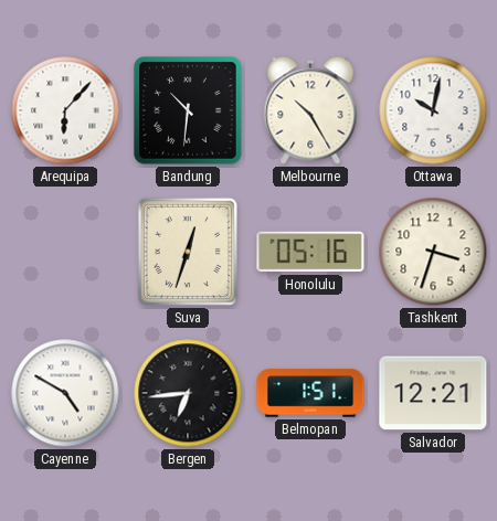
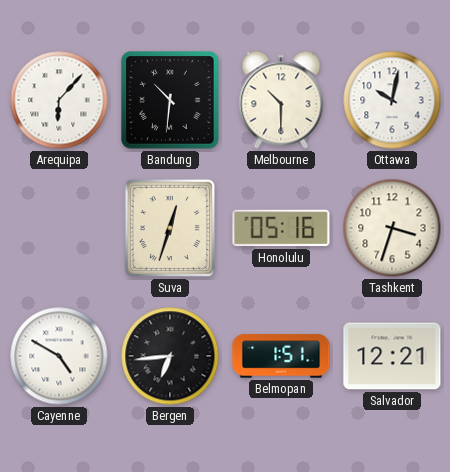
Melbourne: 10:25 -> 10:30
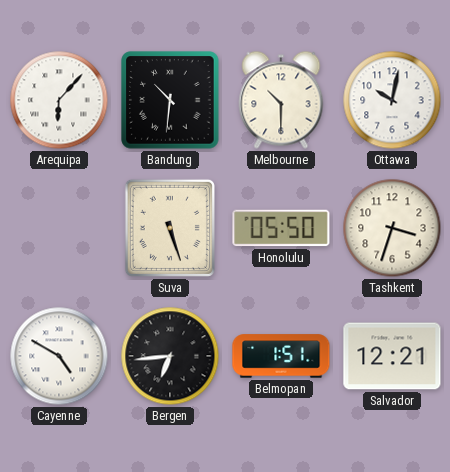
Suva: 12:33 -> 5:27
Honolulu: 05:16 -> 05:50
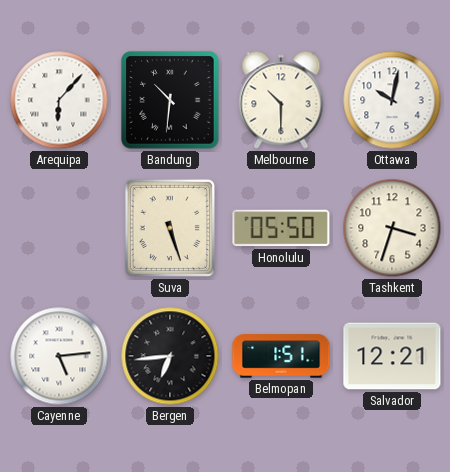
Cayenne: 4:50 -> 5:14
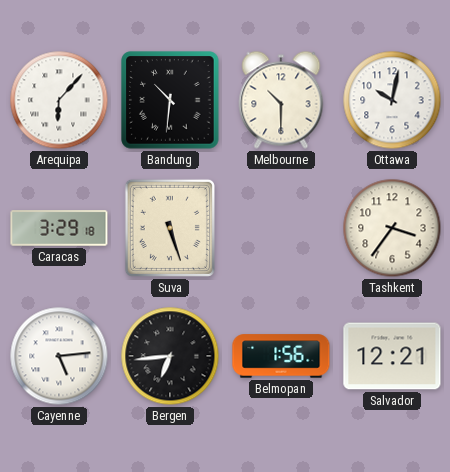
Caracas: none -> 3:29
Honolulu: 05:50 -> none
Tashkent: 3:33 -> 3:36
Belmopan: 1:51 -> 1:56
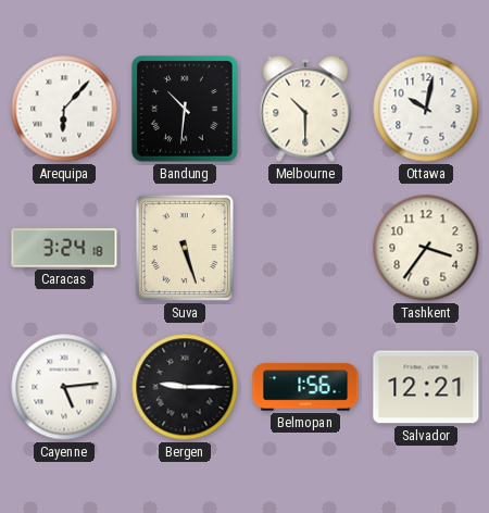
Caracas: 3:29 -> 3:24
Bergen: 6:44 -> 9:15
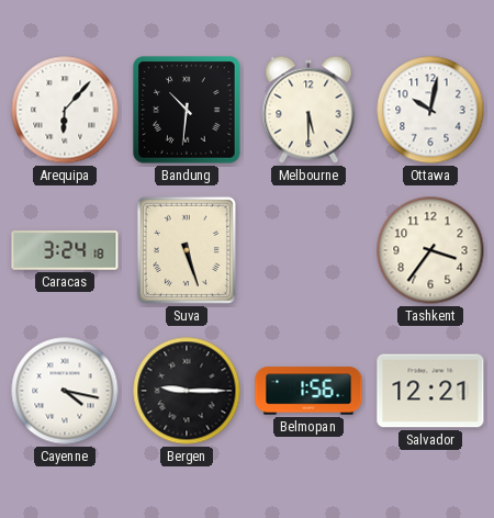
Melbourne: 10:30 -> 5:30
Cayenne: 5:14 -> 4:17
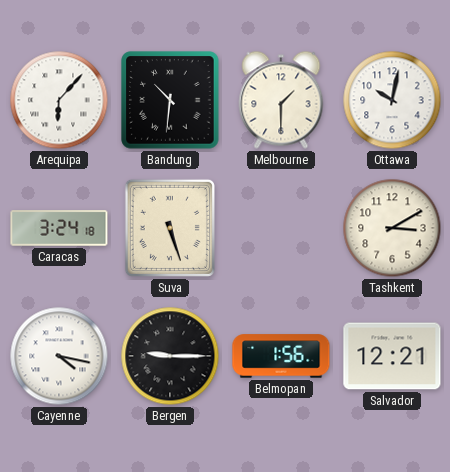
Melbourne: 5:30 -> 1:30
Tashkent: 3:36 -> 3:10
